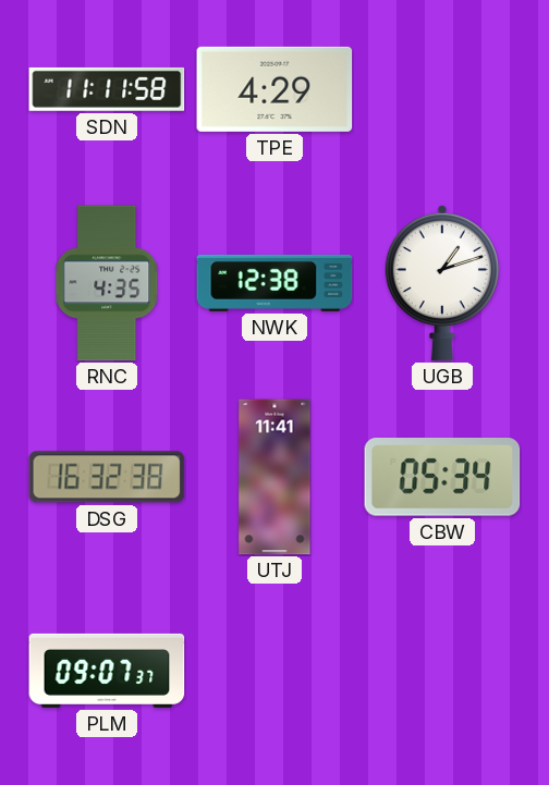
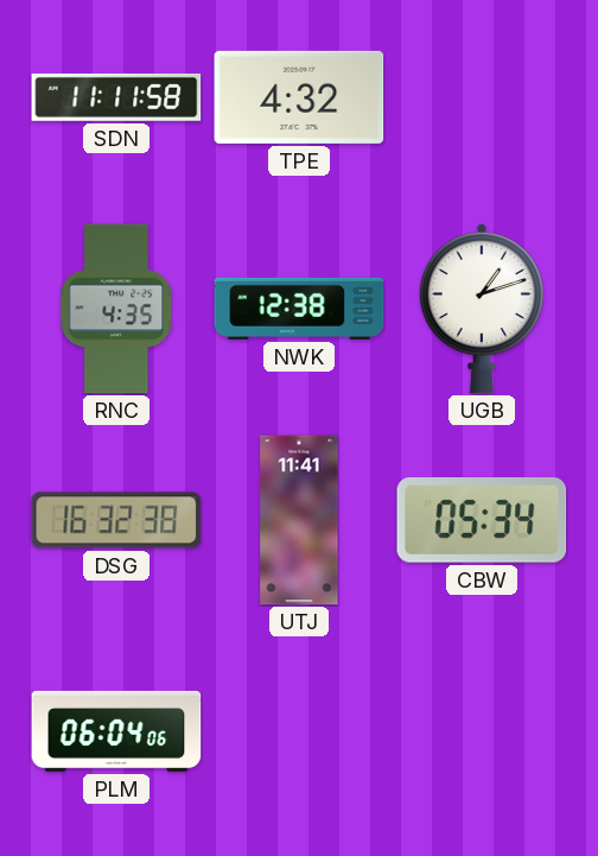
TPE: 4:29 -> 4:32
PLM: 09:07 -> 06:04
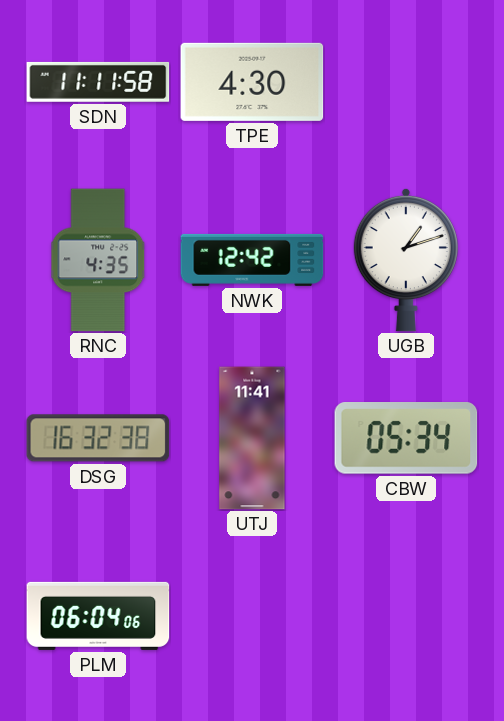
TPE: 4:32 -> 4:30
NWK: 12:38 -> 12:42
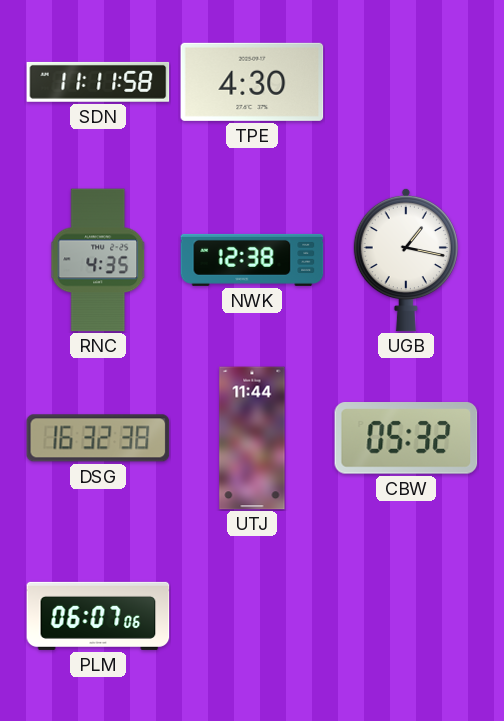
NWK: 12:42 -> 12:38
UGB: 1:12 -> 1:17
UTJ: 11:41 -> 11:44
CBW: 05:34 -> 05:32
PLM: 06:04 -> 06:07
